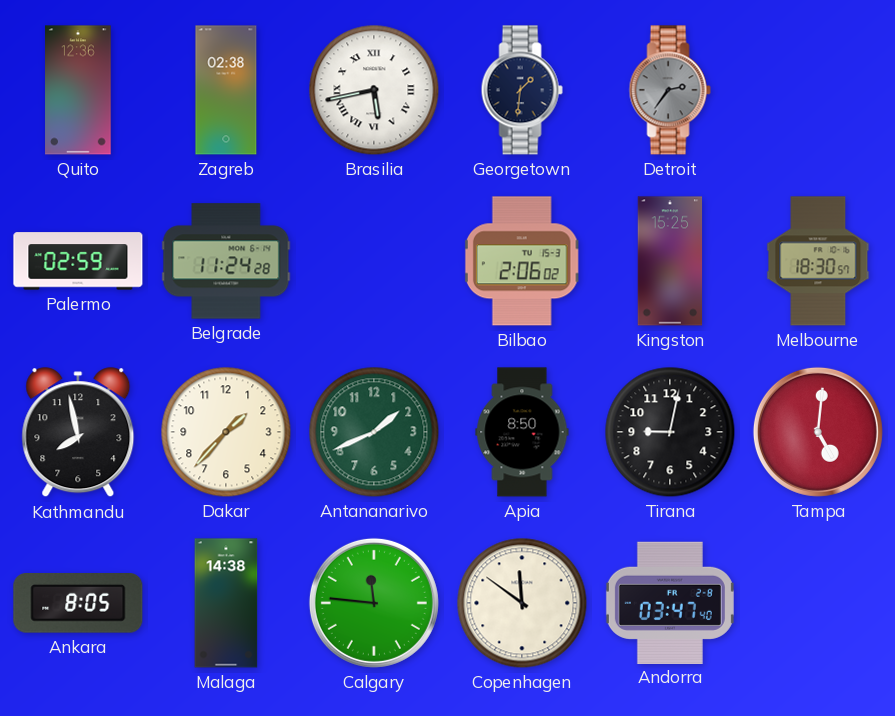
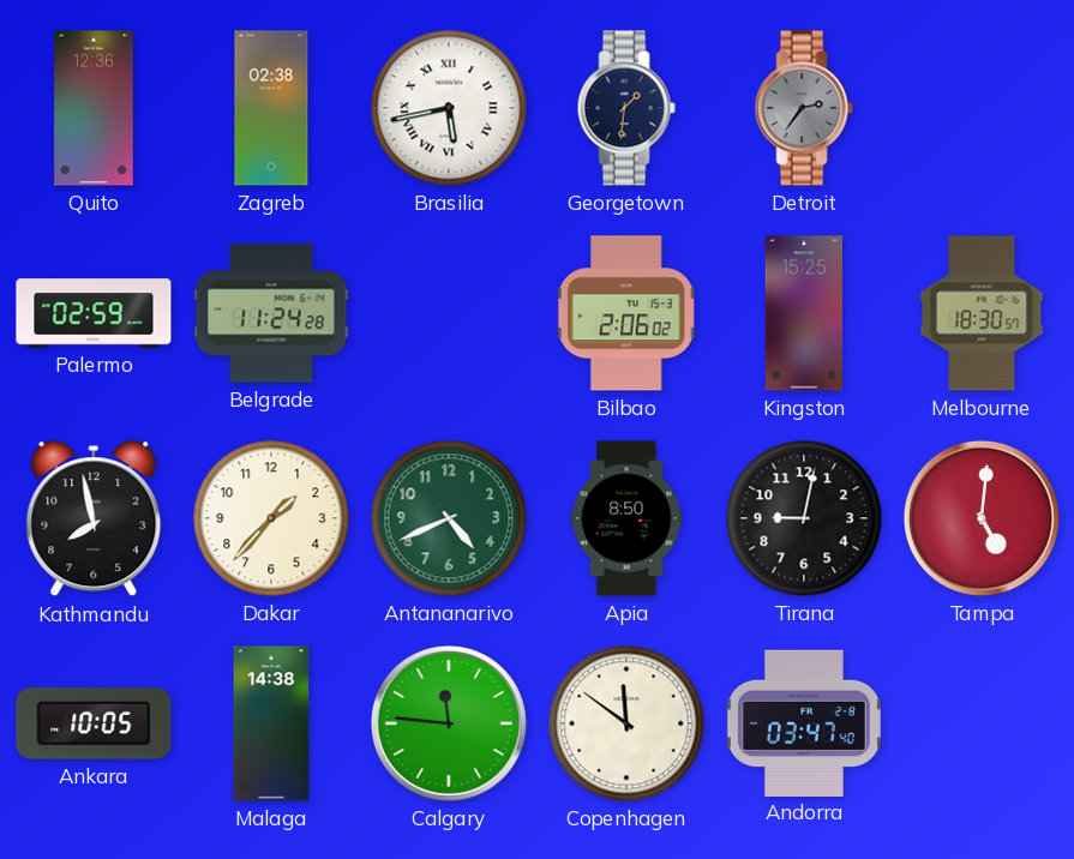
Antananarivo: 1:41 -> 4:41
Ankara: 8:05 -> 10:05
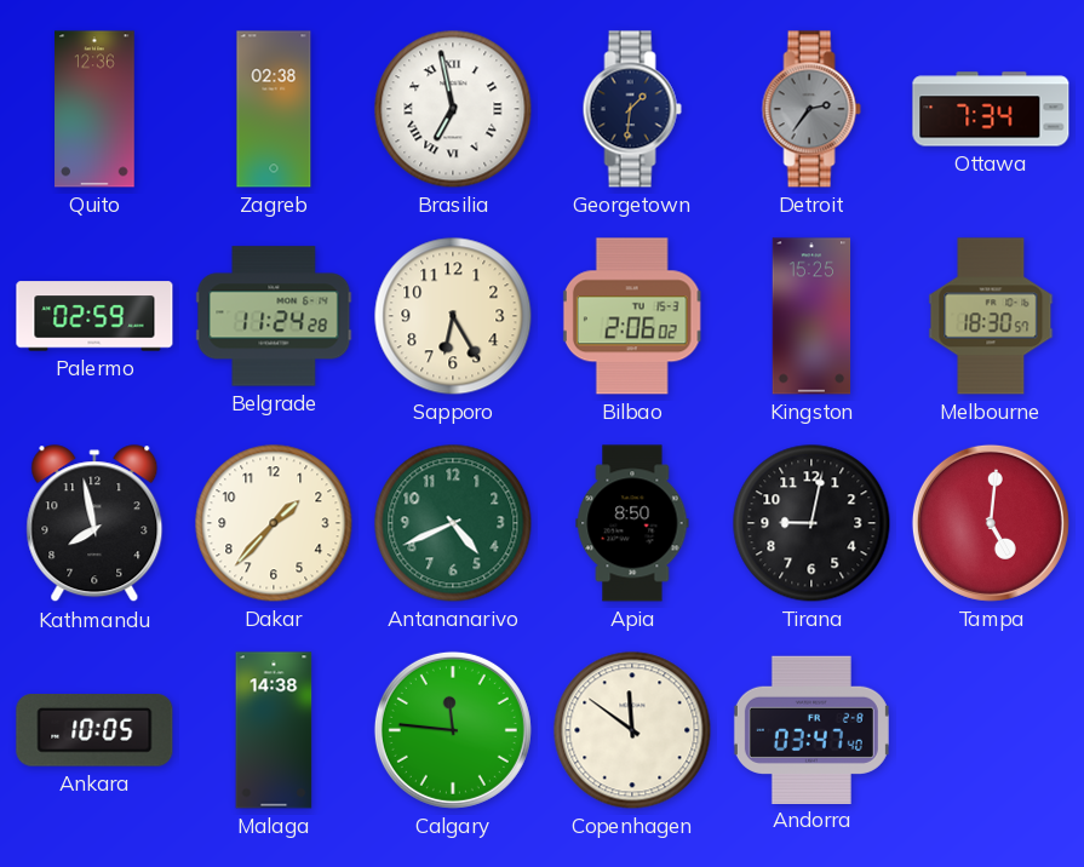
Brasilia: 5:43 -> 6:58
Ottawa: none -> 7:34
Sapporo: none -> 6:25
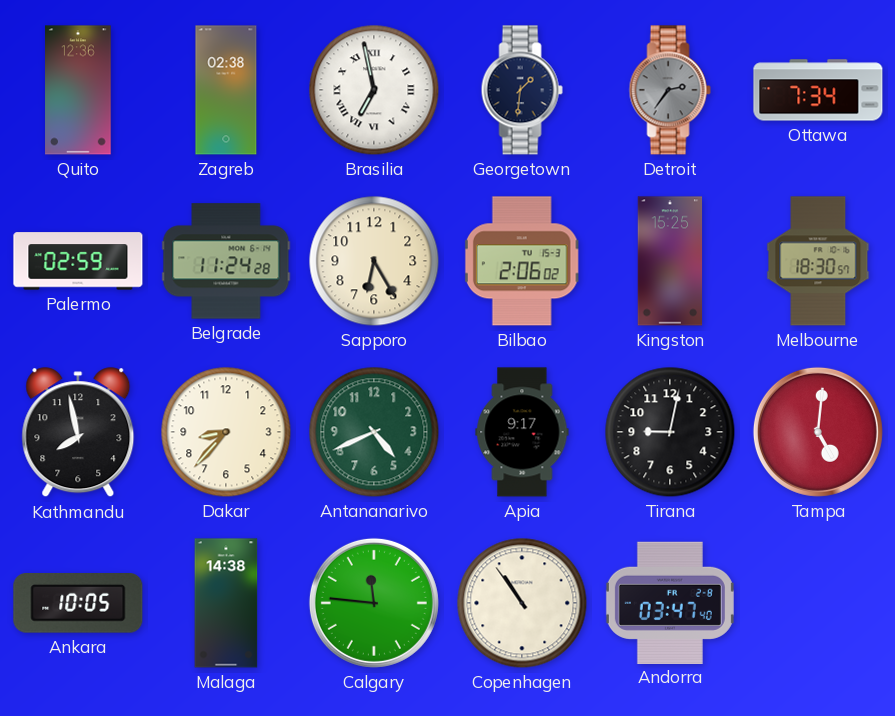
Dakar: 1:37 -> 8:37
Apia: 8:50 -> 9:17
Copenhagen: 11:51 -> 10:54
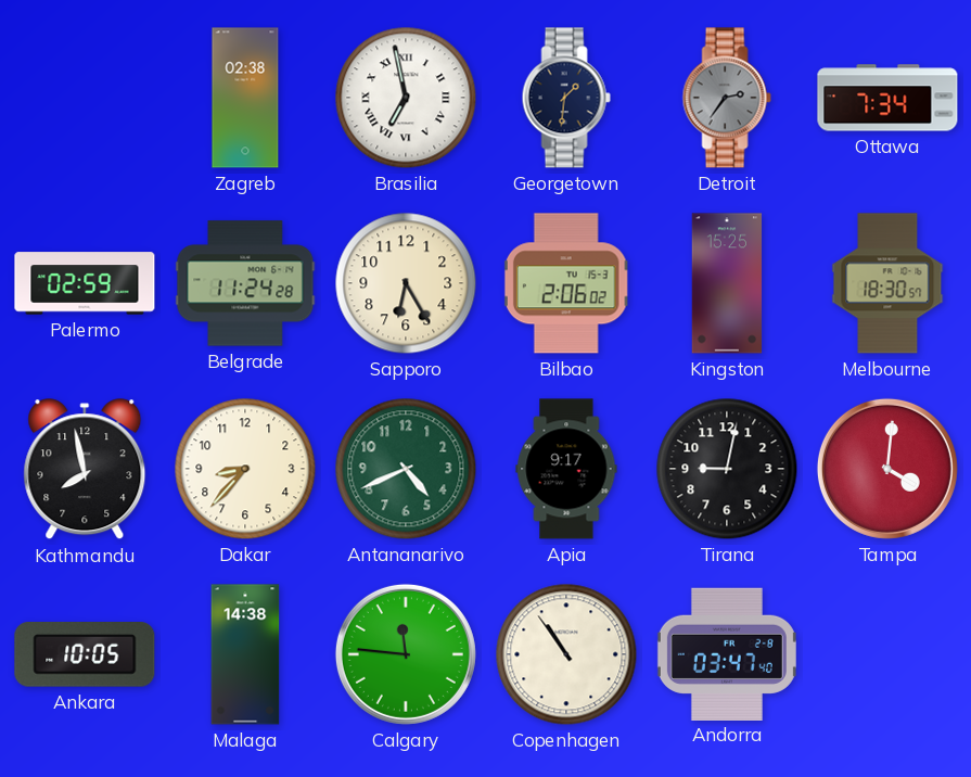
Quito: 12:36 -> none
Tampa: 5:01 -> 4:01
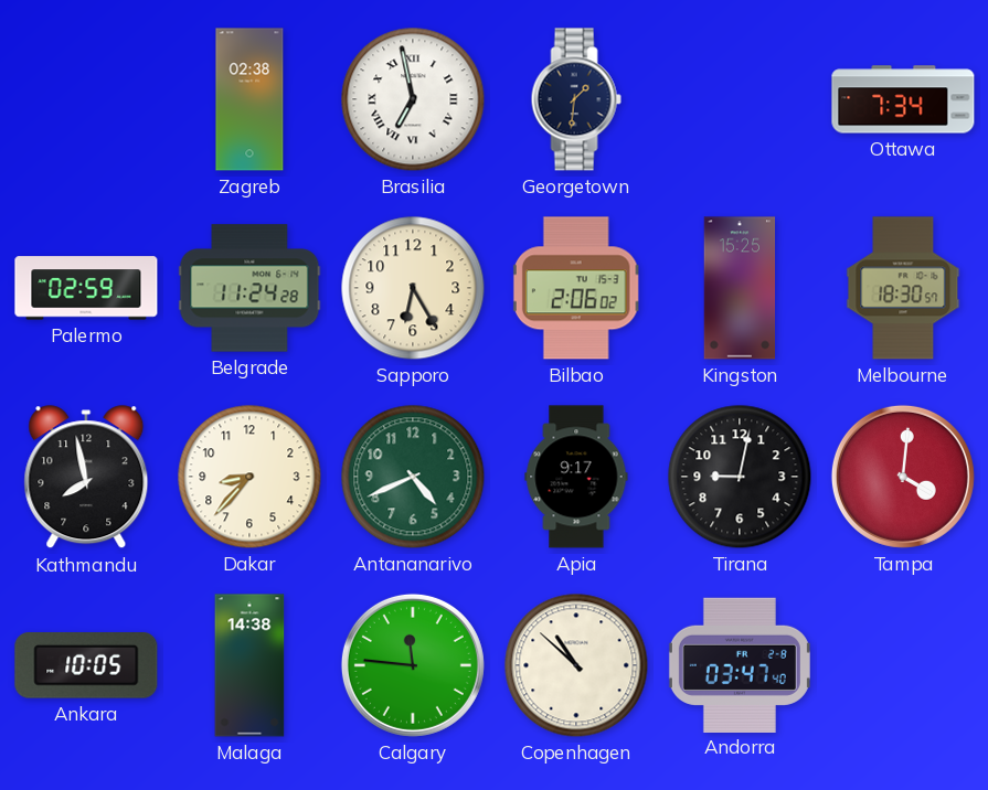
Detroit: 2:36 -> none
Copenhagen: 10:54 -> 10:52
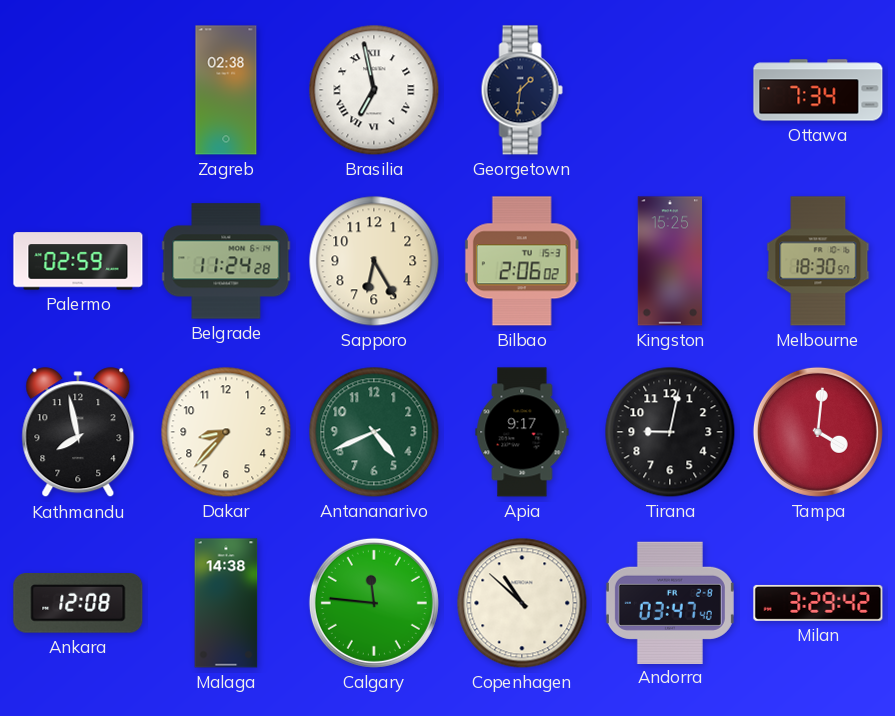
Ankara: 10:05 -> 12:08
Milan: none -> 3:29
